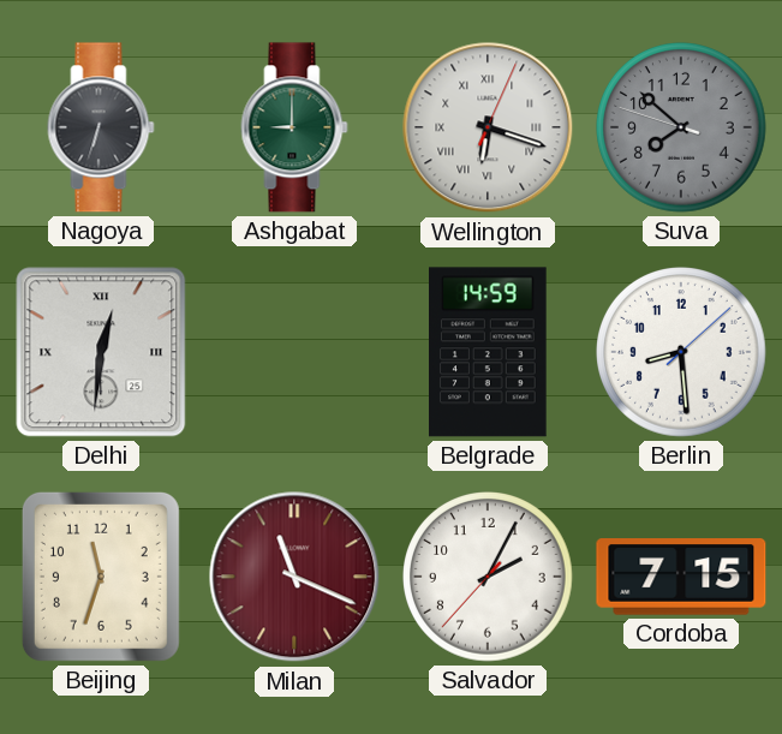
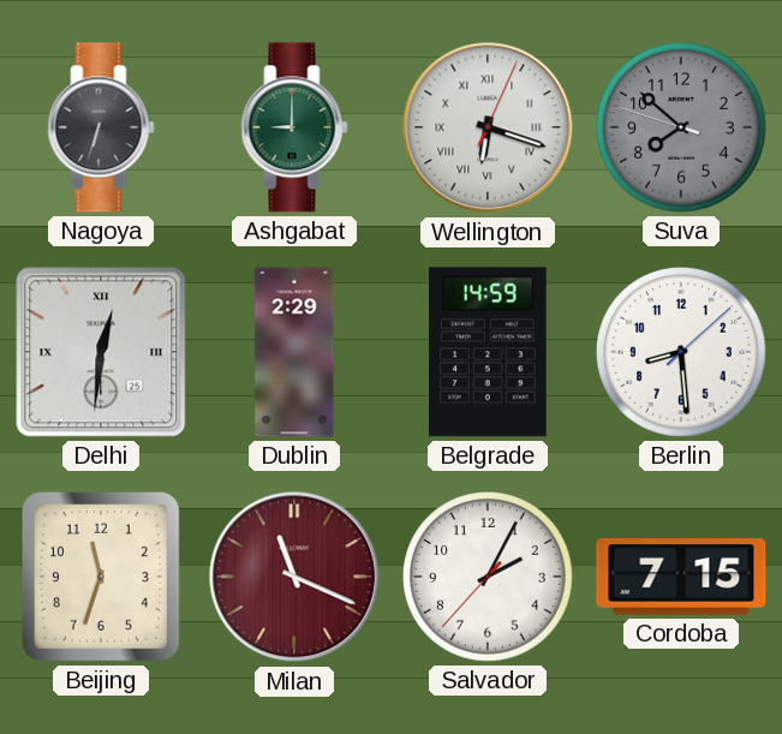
Dublin: none -> 2:29
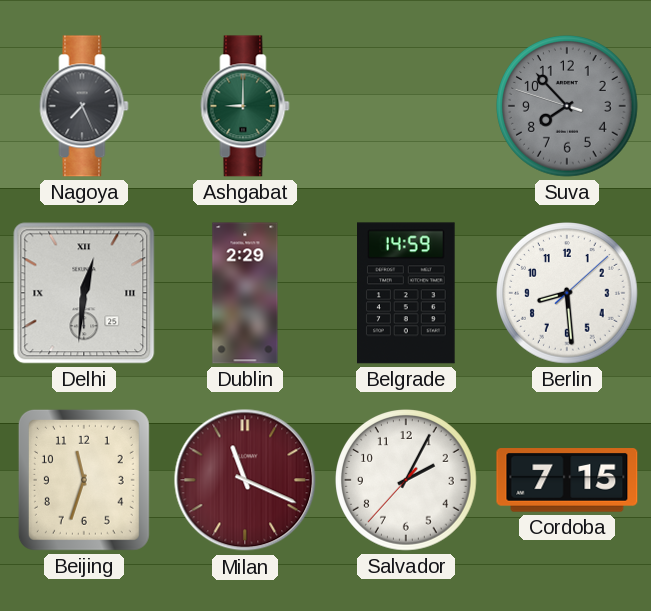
Nagoya: 6:33 -> 7:26
Wellington: 6:18 -> none
Suva: 7:51 -> 7:52
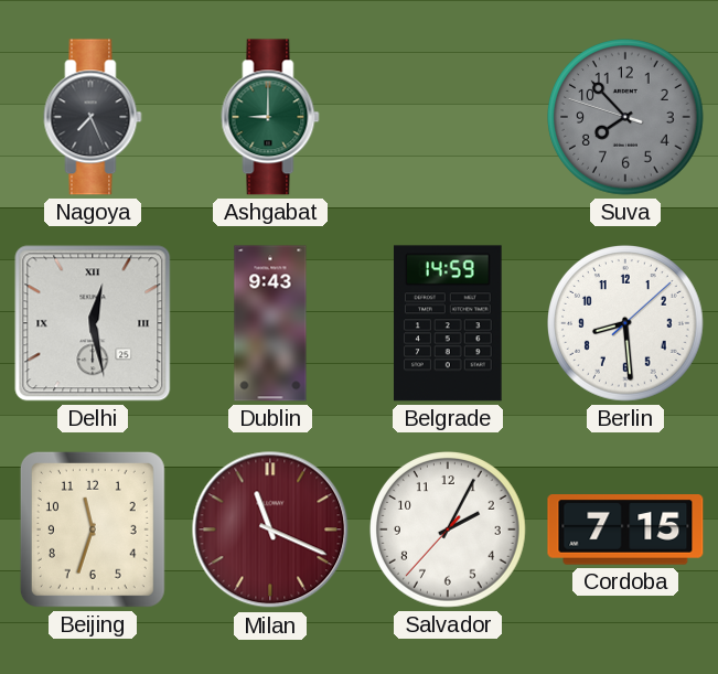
Delhi: 12:31 -> 12:28
Dublin: 2:29 -> 9:43
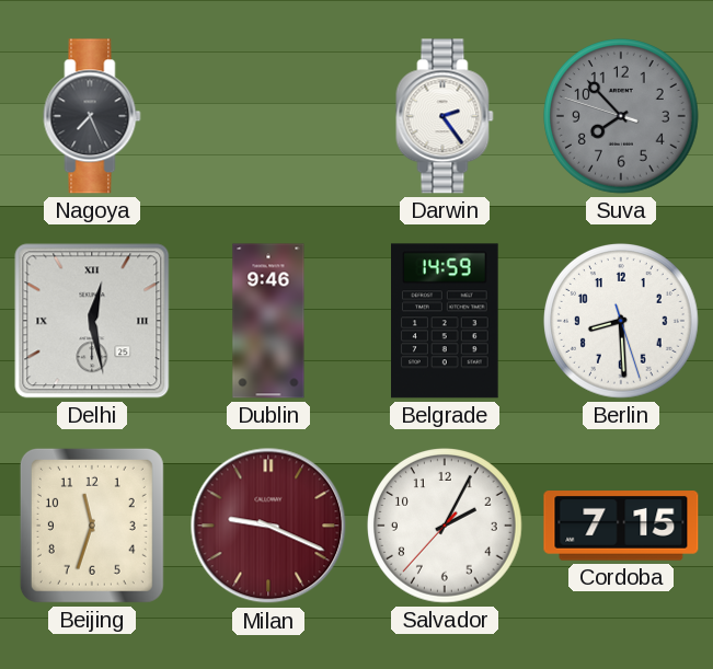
Ashgabat: 9:00 -> none
Darwin: none -> 2:24
Dublin: 9:43 -> 9:46
Berlin: 8:29:08 -> 8:29:27
Milan: 11:19 -> 9:19
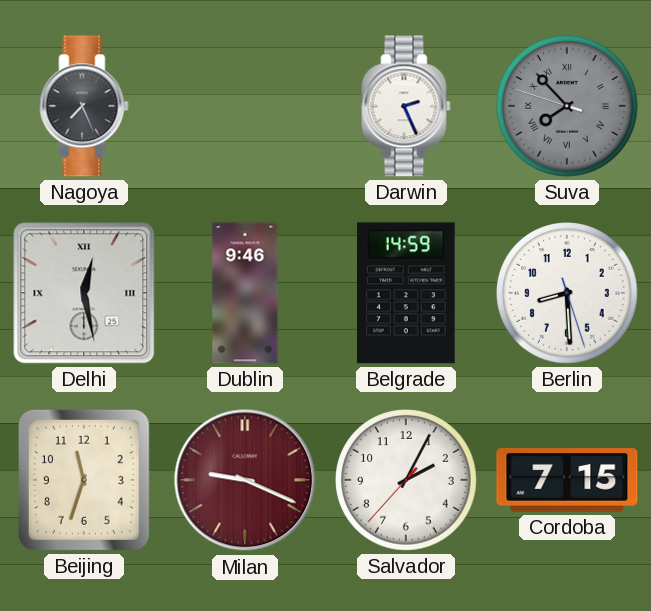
Darwin: 2:24 -> 2:26
Suva numerals: Arabic -> Roman
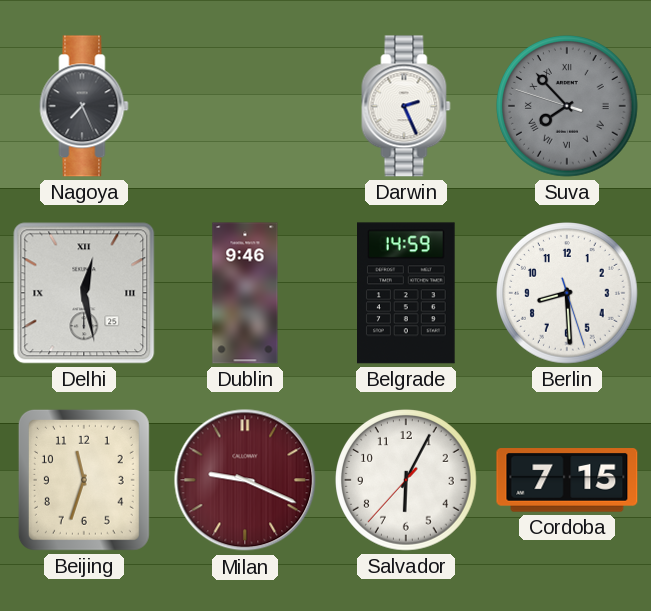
Salvador: 2:04 -> 6:04
